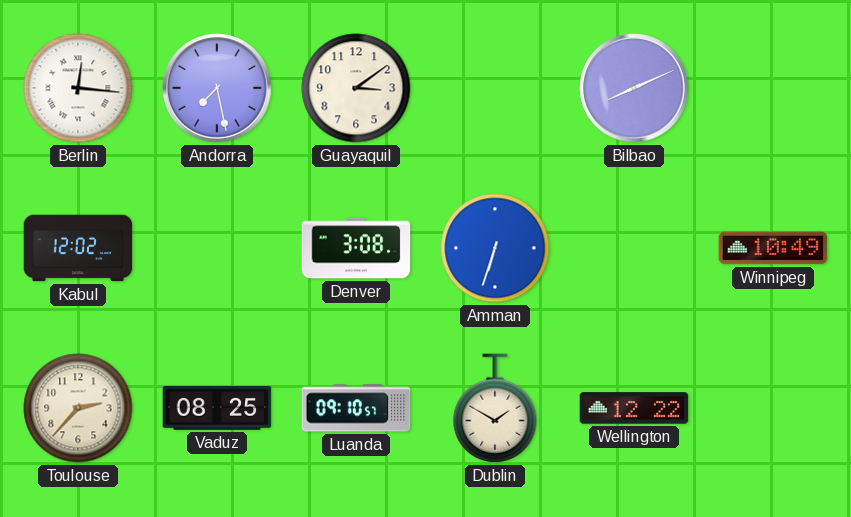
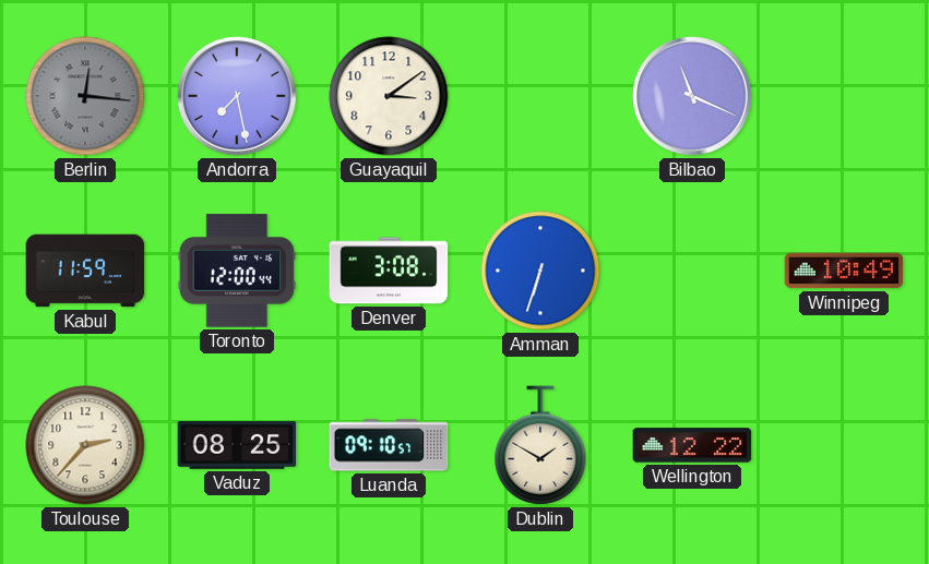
Berlin dial: white -> grey
Bilbao: 8:11 -> 11:19
Kabul: 12:02 -> 11:59
Toronto: none -> 12:00
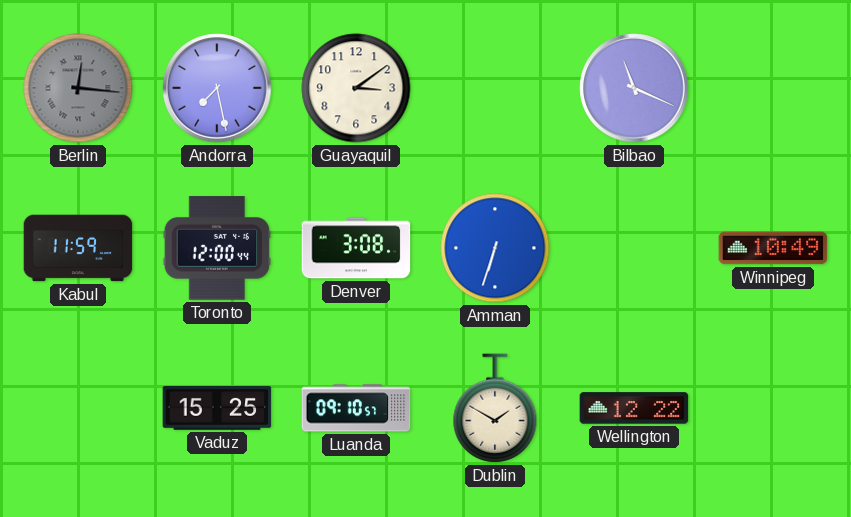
Toulouse: 2:37 -> none
Vaduz: 08:25 -> 15:25
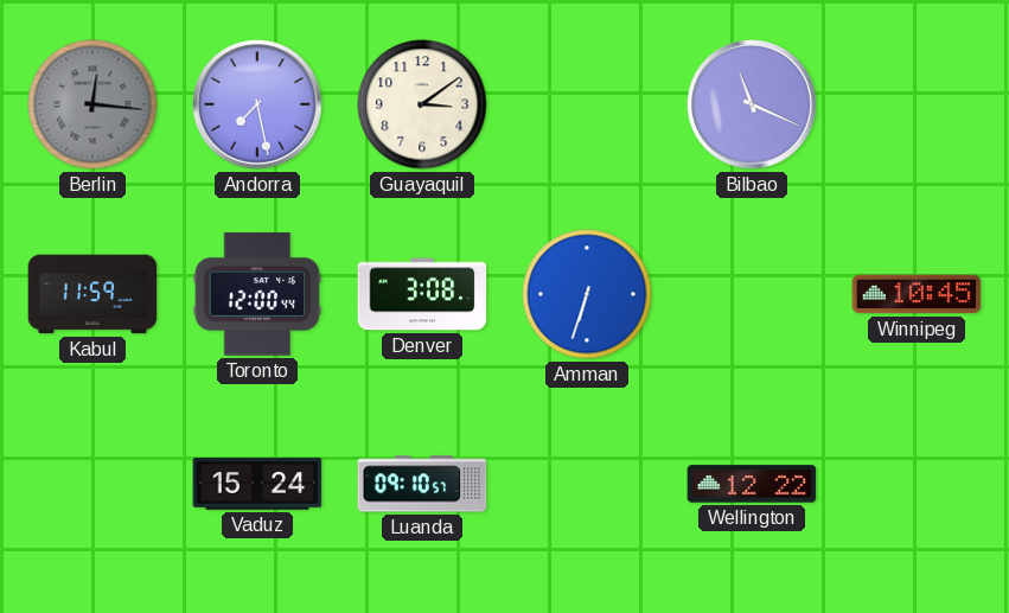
Winnipeg: 10:49 -> 10:45
Vaduz: 15:25 -> 15:24
Dublin: 1:50 -> none
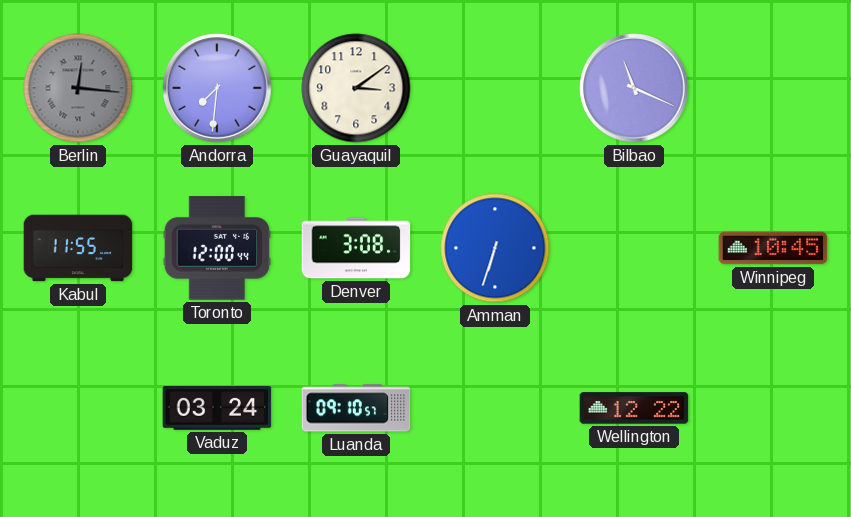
Andorra: 7:28 -> 7:31
Kabul: 11:59 -> 11:55
Vaduz: 15:24 -> 03:24
